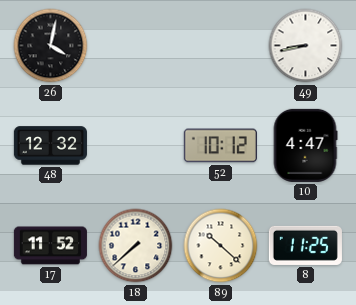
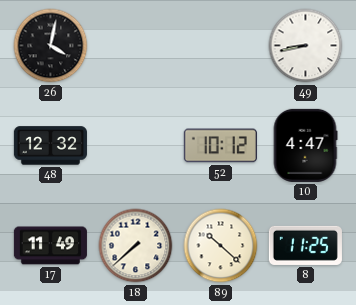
17: 11:52 -> 11:49
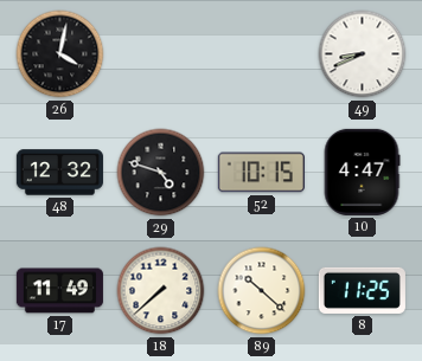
49: 8:43 -> 8:41
29: none -> 4:48
52: 10:12 -> 10:15
